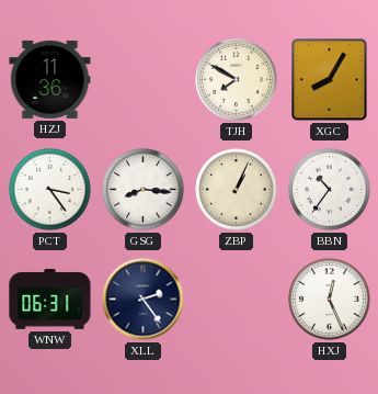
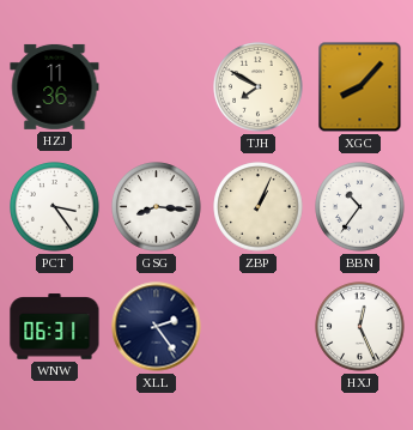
XGC: 8:05 -> 8:07
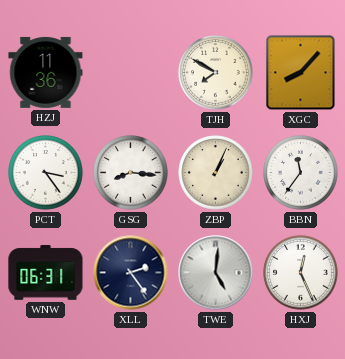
BBN: 10:36 -> 11:36
TWE: none -> 5:01
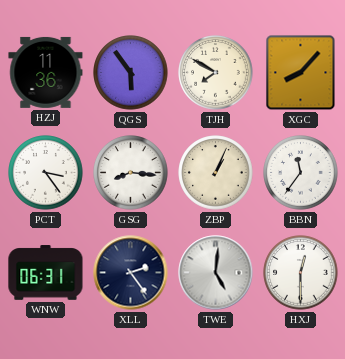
QGS: none -> 5:54
HXJ: 12:26 -> 12:30
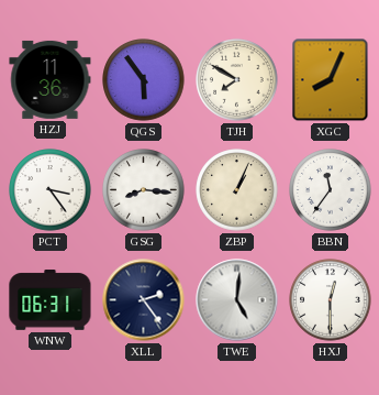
XGC: 8:07 -> 8:04
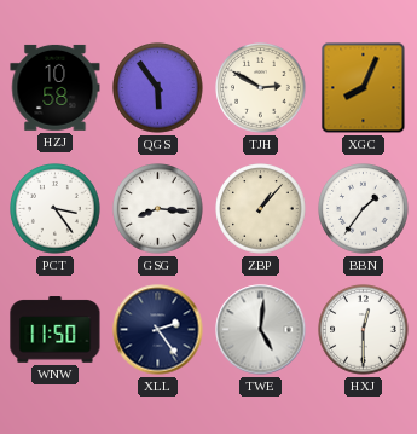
HZJ: 11:36 -> 10:58
TJH: 7:50 -> 2:50
ZBP: 1:04 -> 1:07
BBN: 11:36 -> 1:36
WNW: 06:31 -> 11:50
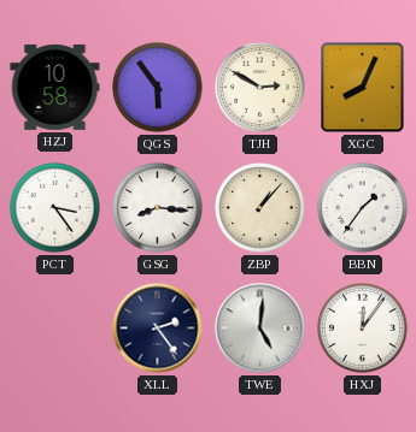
WNW: 11:50 -> none
HXJ: 12:30 -> 12:06
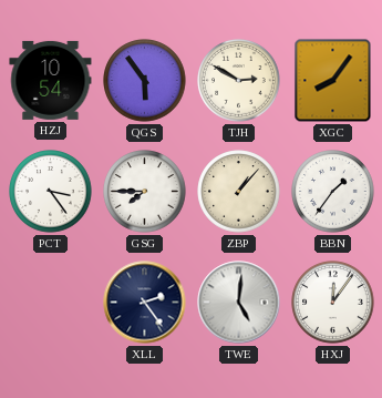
HZJ: 10:58 -> 10:54
XGC: 8:04 -> 8:06
GSG: 8:16 -> 7:45
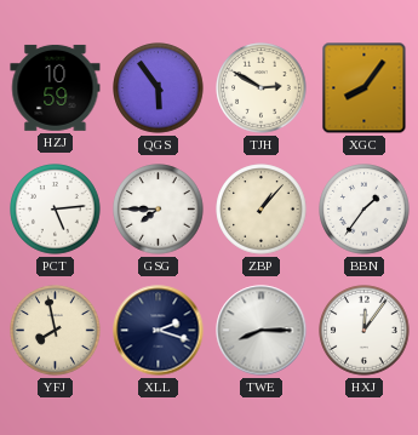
HZJ: 10:54 -> 10:59
PCT: 3:24 -> 5:14
YFJ: none -> 7:58
XLL: 2:24 -> 2:18
TWE: 5:01 -> 8:15
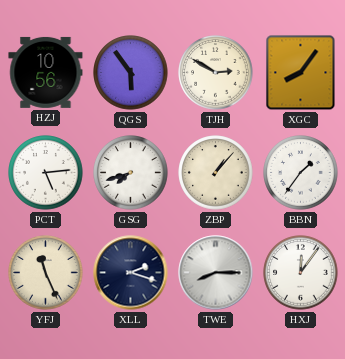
HZJ: 10:59 -> 10:56
GSG: 7:45 -> 7:42
YFJ: 7:58 -> 11:26
